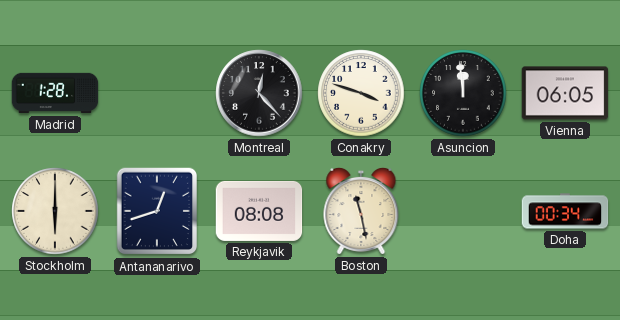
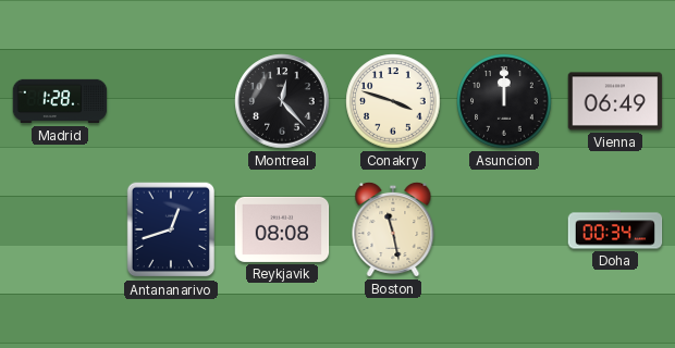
Asuncion: 11:59 -> 12:00
Vienna: 06:05 -> 06:49
Stockholm: 6:00 -> none
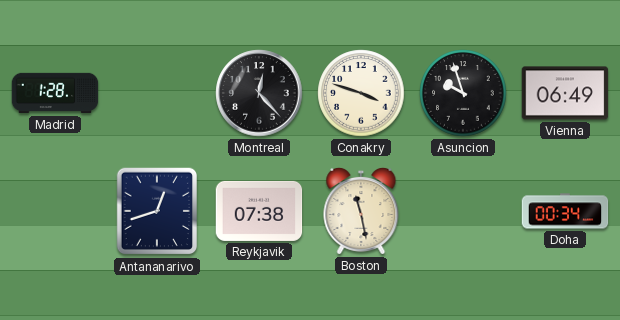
Asuncion: 12:00 -> 9:57
Reykjavik: 08:08 -> 07:38
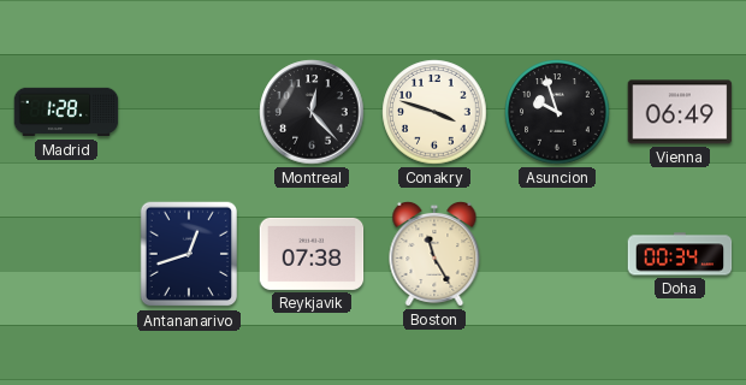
Boston: 11:28 -> 11:25
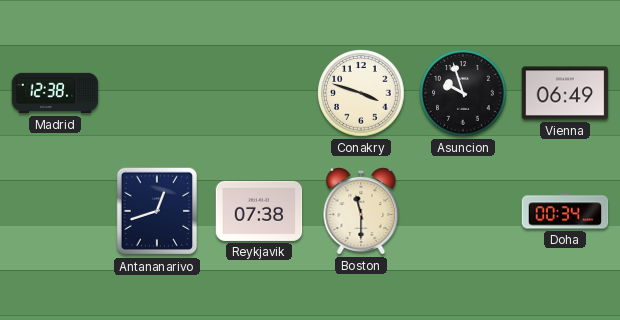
Madrid: 1:28 -> 12:38
Montreal: 12:23 -> none
Boston: 11:25 -> 11:30
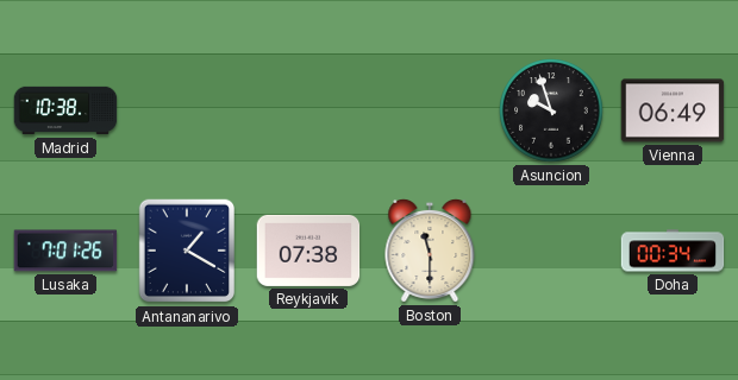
Madrid: 12:38 -> 10:38
Conakry: 3:48 -> none
Lusaka: none -> 7:01
Antananarivo: 12:42 -> 1:20
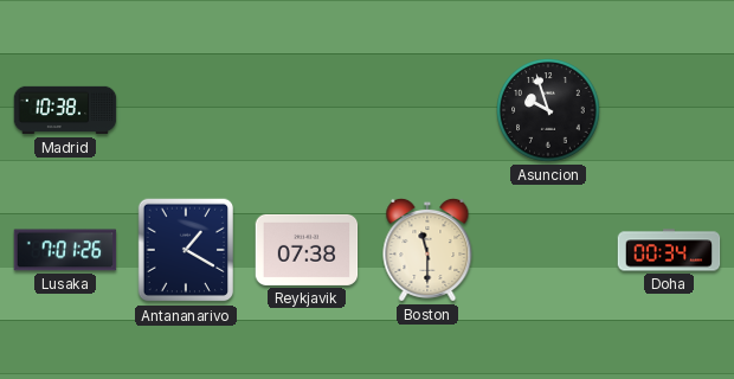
Vienna: 06:49 -> none
